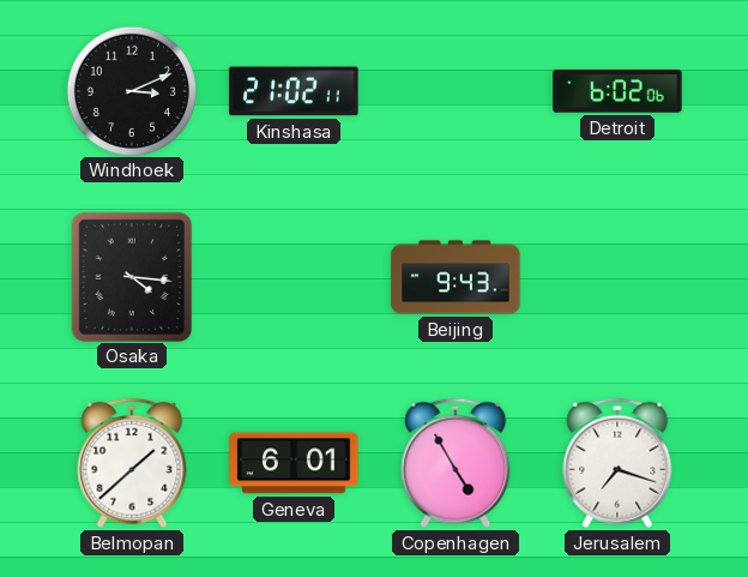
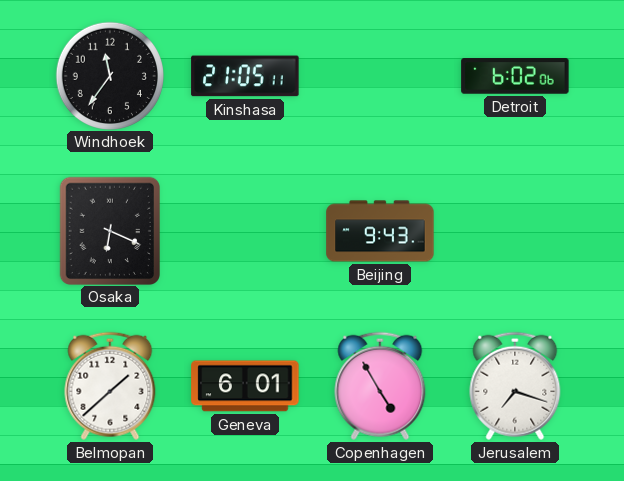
Windhoek: 3:11 -> 11:36
Kinshasa: 21:02 -> 21:05
Osaka: 4:16 -> 6:19
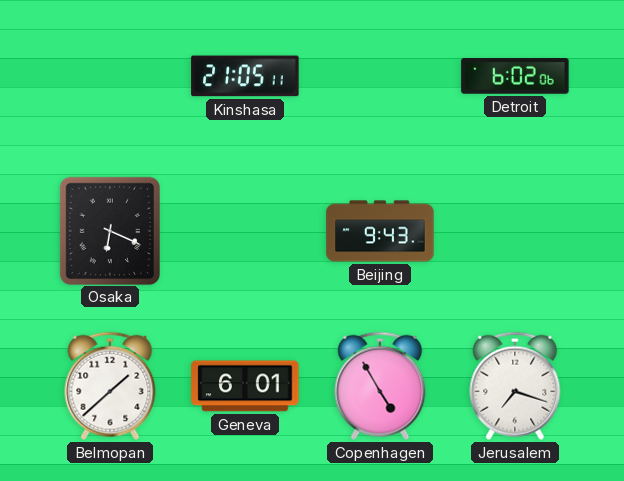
Windhoek: 11:36 -> none
